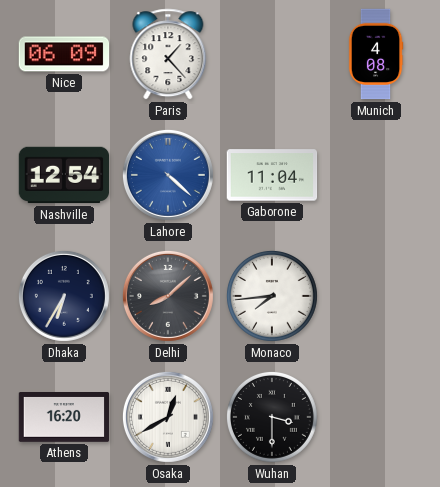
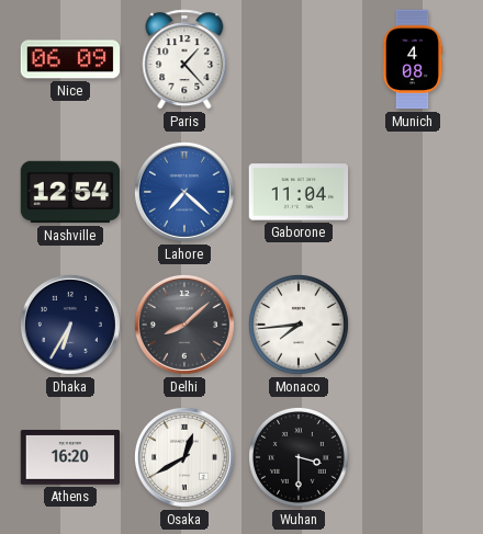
Lahore: 4:22 -> 7:22
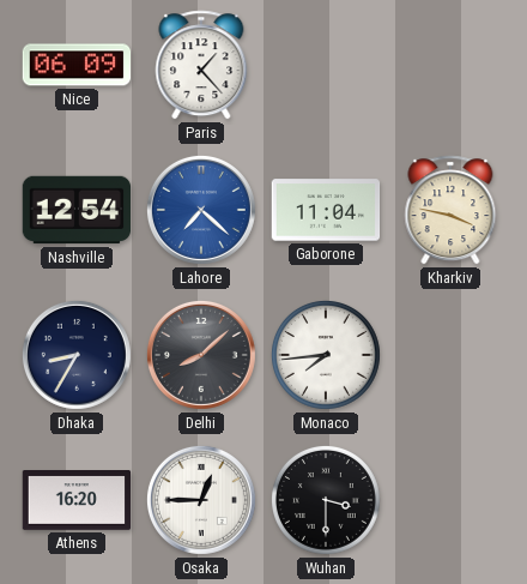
Munich: 4:08 -> none
Kharkiv: none -> 3:47
Dhaka: 6:35 -> 8:35
Osaka: 12:40 -> 12:45
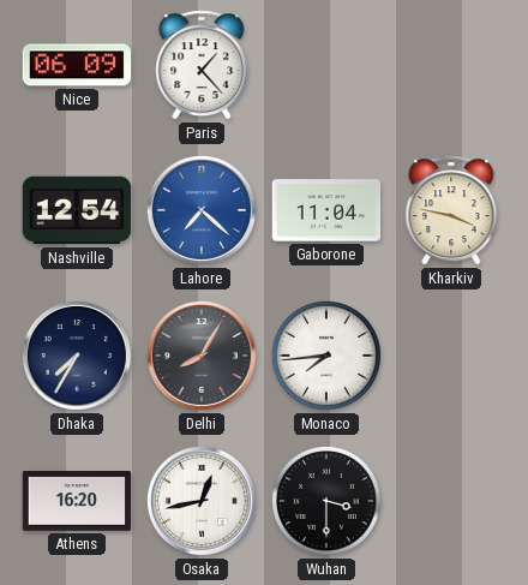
Dhaka: 8:35 -> 7:35
Delhi: 8:08 -> 8:05
Osaka: 12:45 -> 12:43
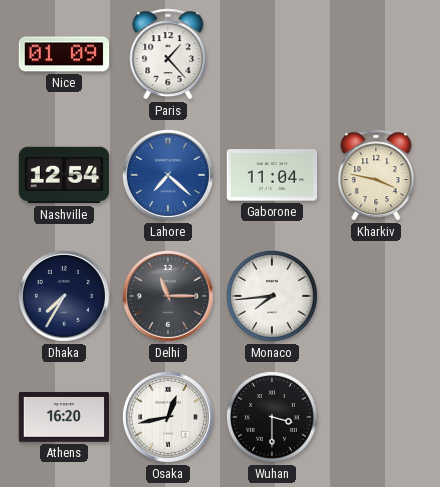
Nice: 06:09 -> 01:09
Delhi: 8:05 -> 11:15
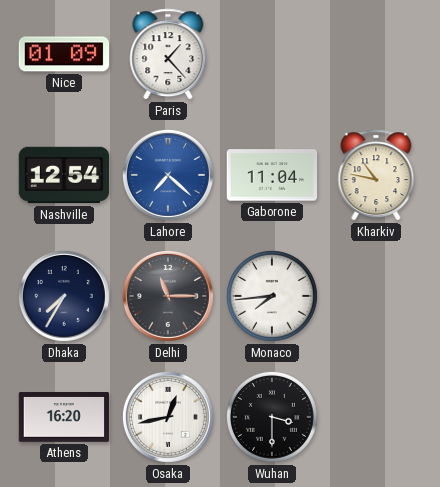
Kharkiv: 3:47 -> 10:47
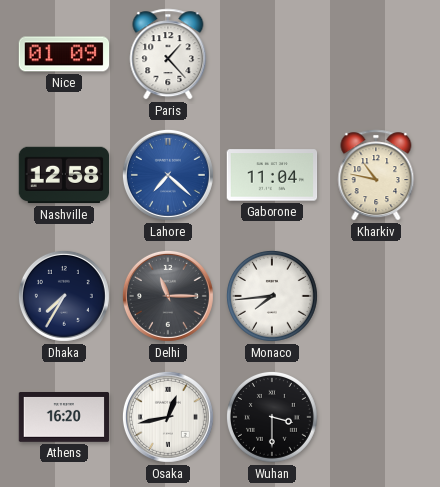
Nashville: 12:54 -> 12:58
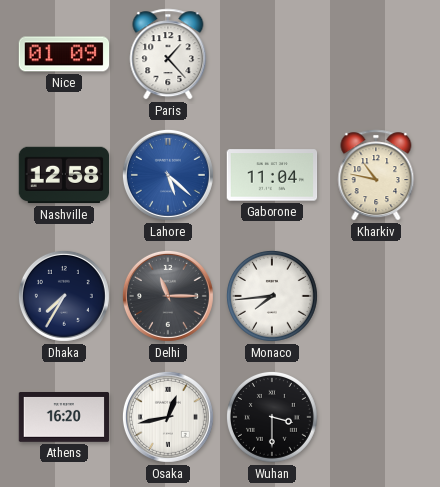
Lahore: 7:22 -> 5:22
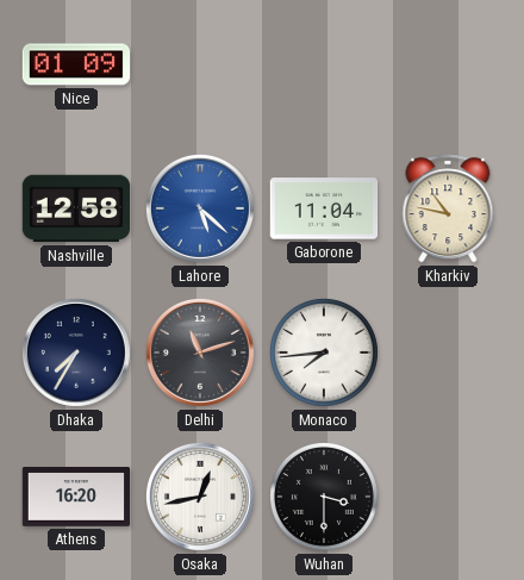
Paris: 1:23 -> none
Delhi: 11:15 -> 11:12
